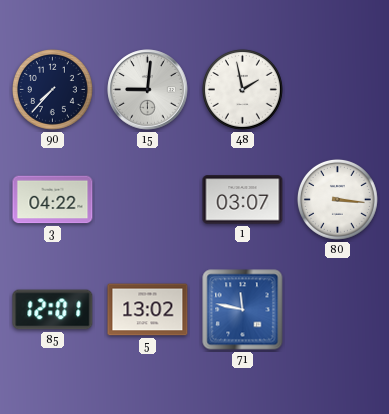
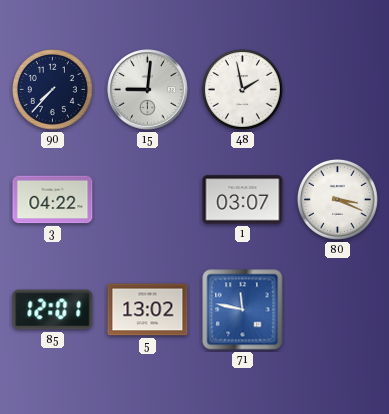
80: 3:16 -> 3:19
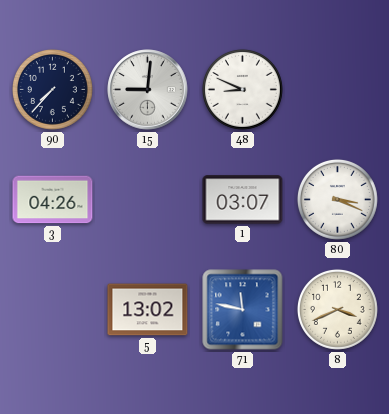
48: 1:58 -> 8:49
3: 04:22 -> 04:26
85: 12:01 -> none
8: none -> 3:41
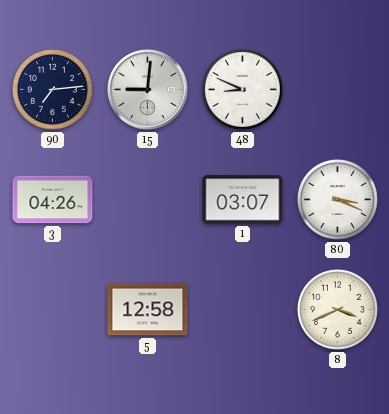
90: 7:37 -> 7:14
5: 13:02 -> 12:58
71: 11:47 -> none
